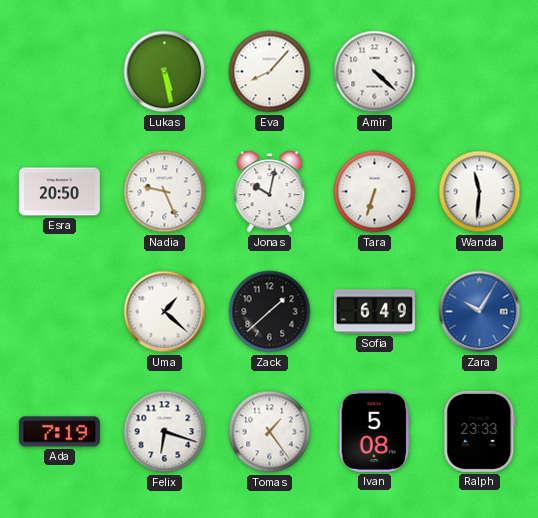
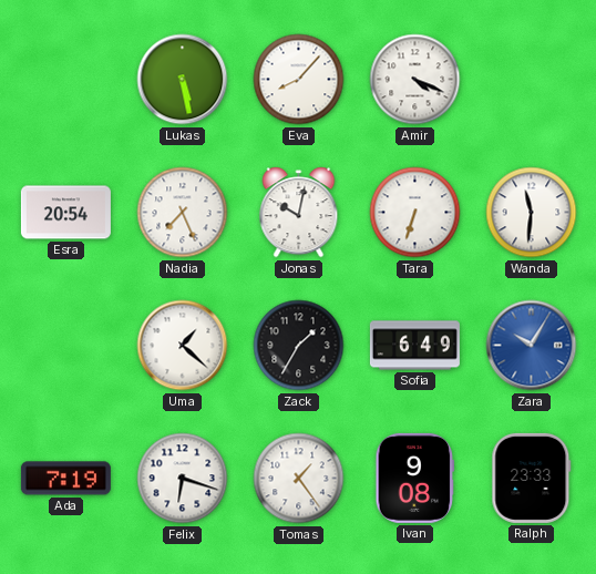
Amir: 4:22 -> 4:19
Esra: 20:50 -> 20:54
Nadia: 9:26 -> 7:26
Zack: 1:38 -> 1:35
Ivan: 5:08 -> 9:08
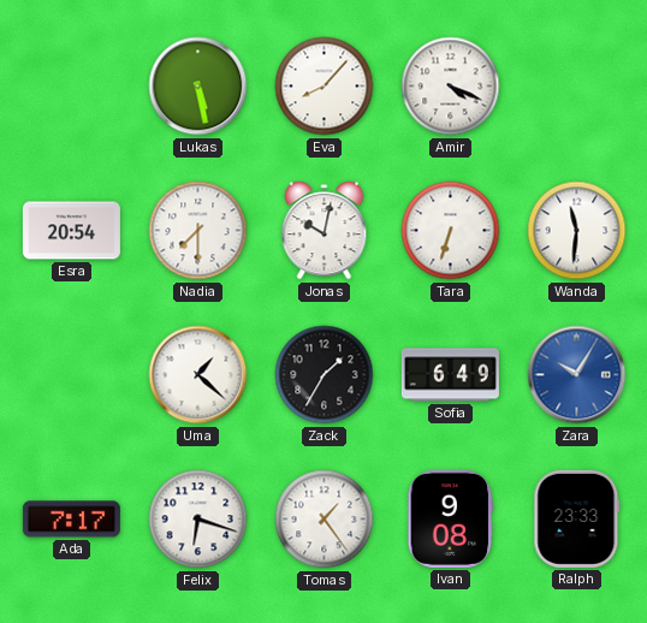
Nadia: 7:26 -> 7:30
Ada: 7:19 -> 7:17
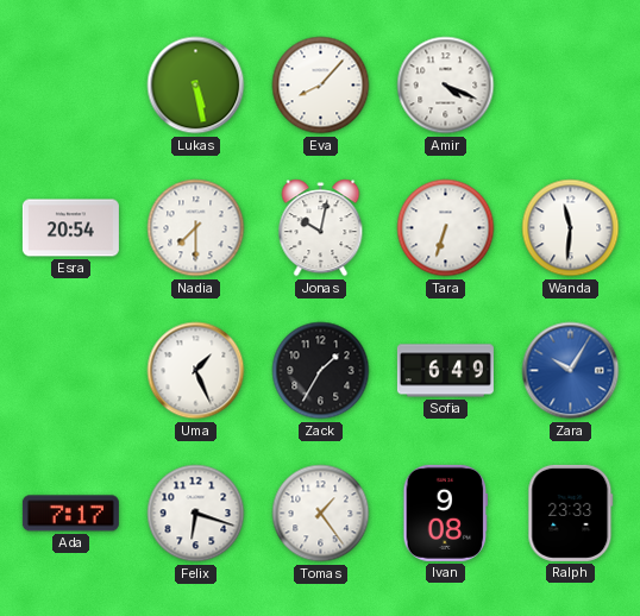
Uma: 1:22 -> 1:26
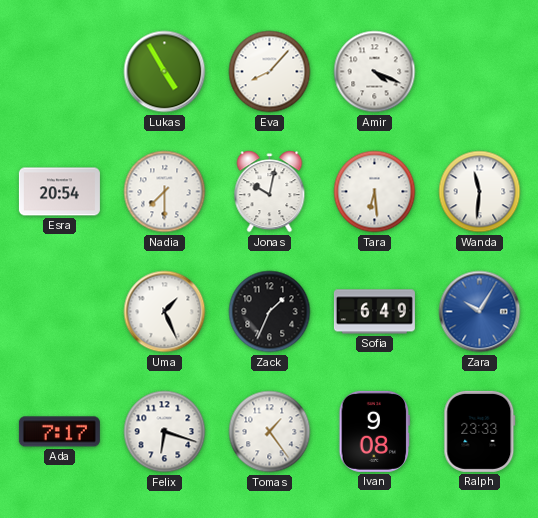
Lukas: 5:28 -> 4:55
Tara: 6:33 -> 6:29
Zack: 1:35 -> 1:34
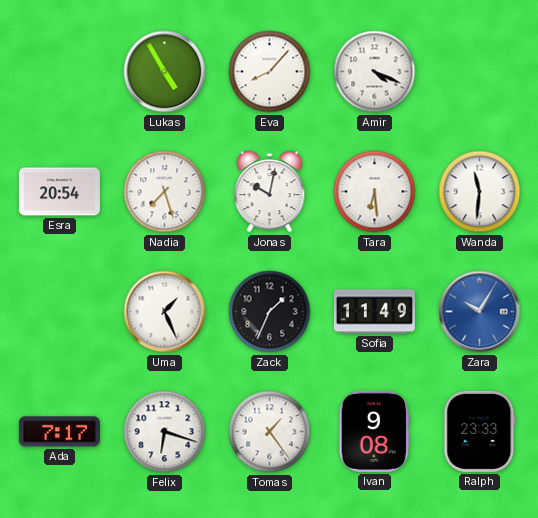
Nadia: 7:30 -> 7:27
Sofia: 6:49 -> 11:49
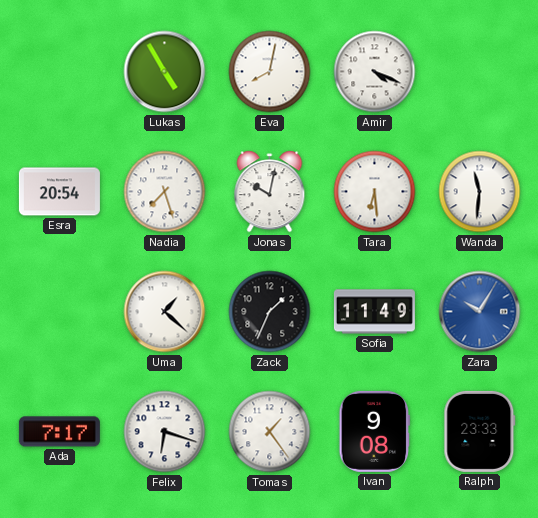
Eva: 8:07 -> 8:02
Uma: 1:26 -> 1:22
